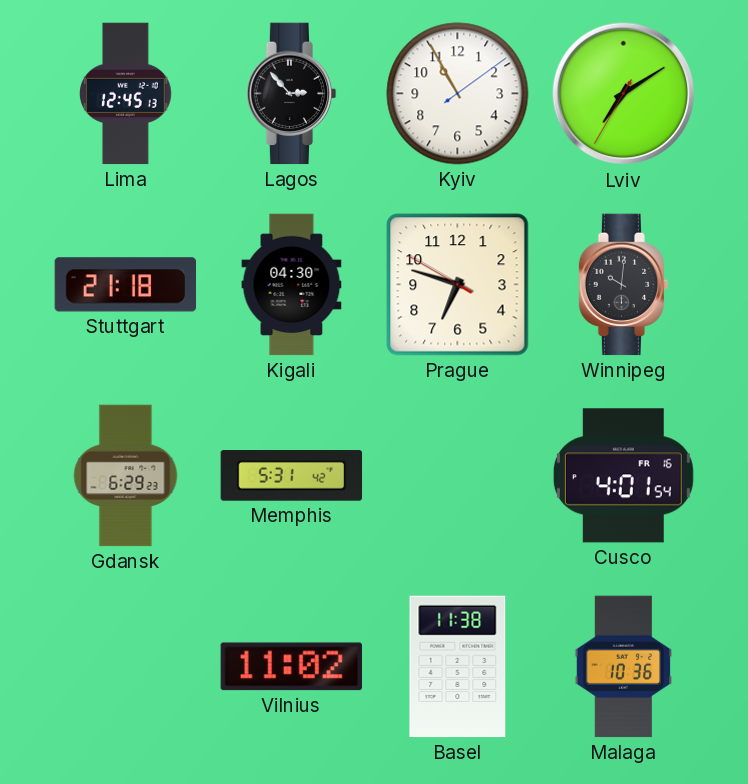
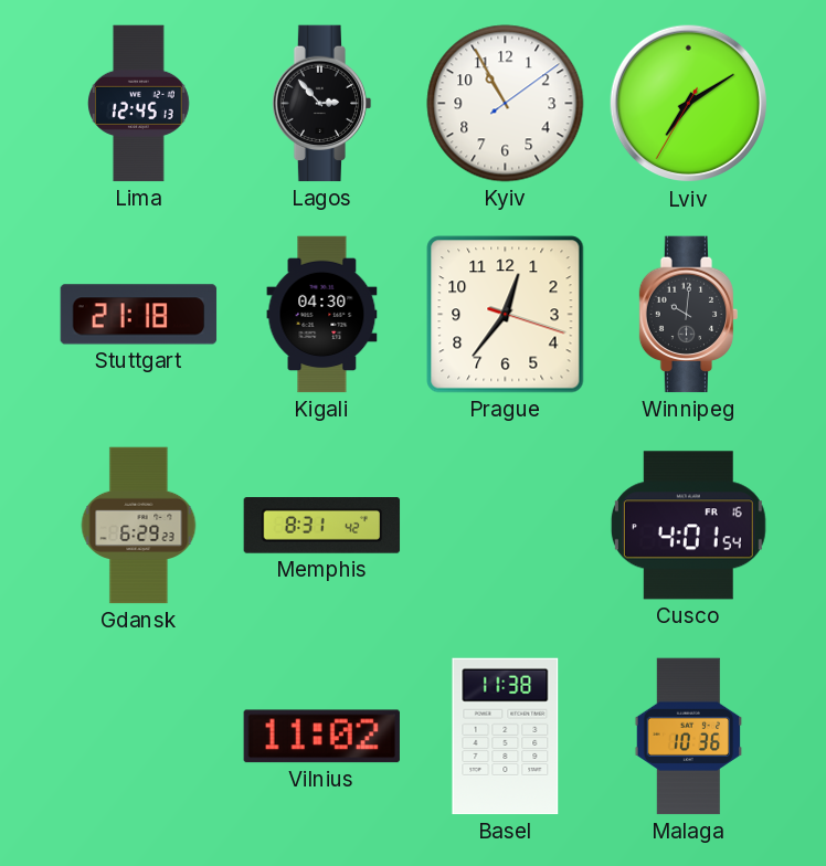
Prague: 6:47 -> 12:36
Memphis: 5:31 -> 8:31
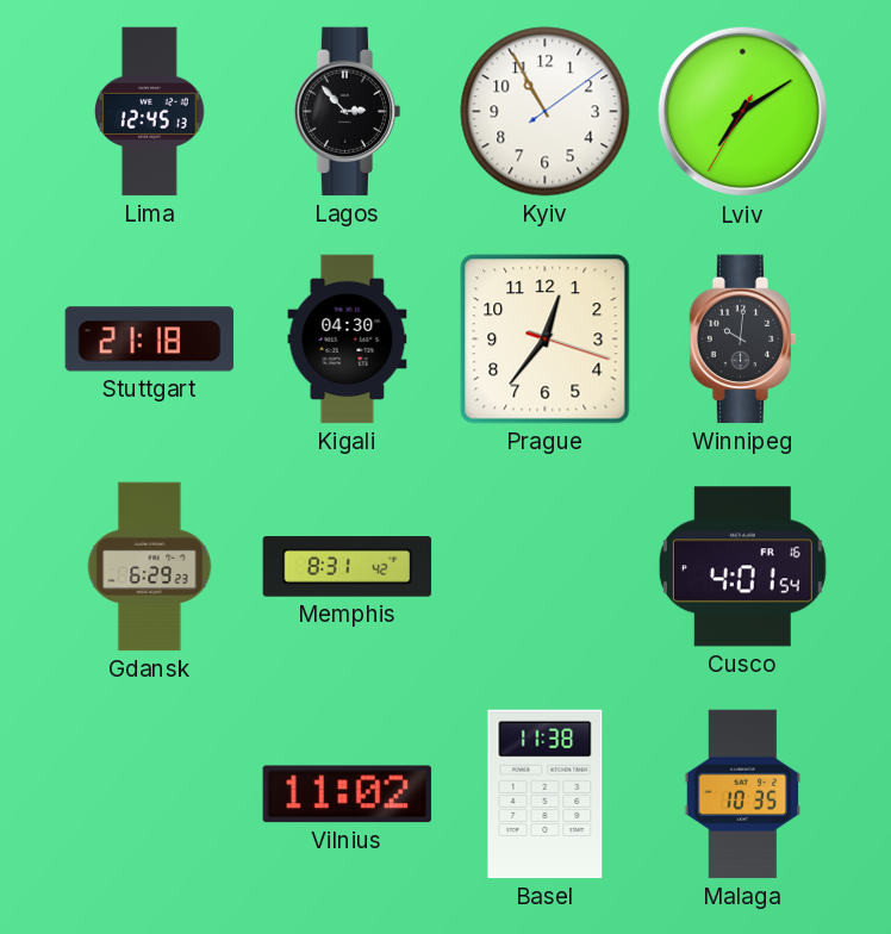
Malaga: 10:36 -> 10:35
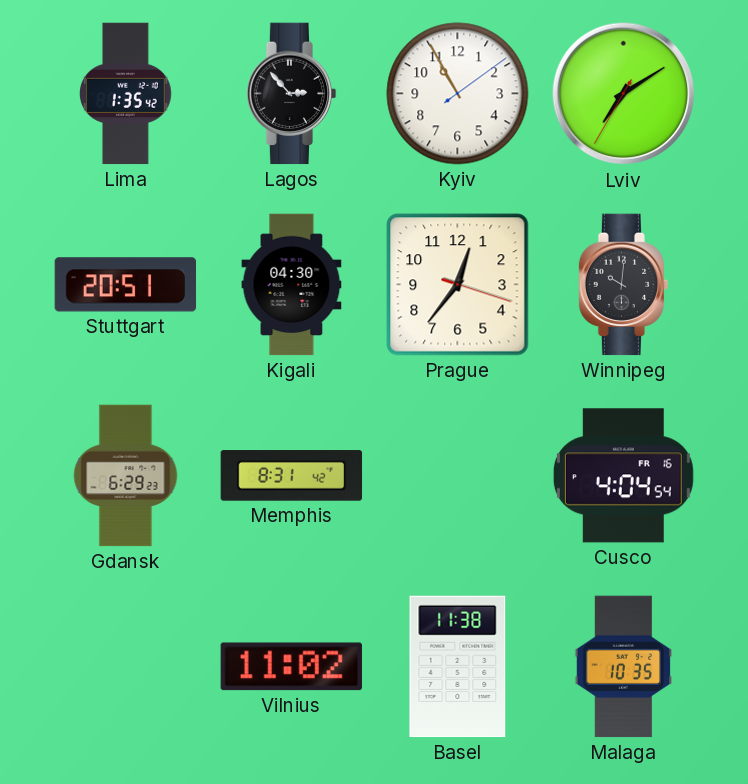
Lima: 12:45 -> 1:35
Stuttgart: 21:18 -> 20:51
Cusco: 4:01 -> 4:04
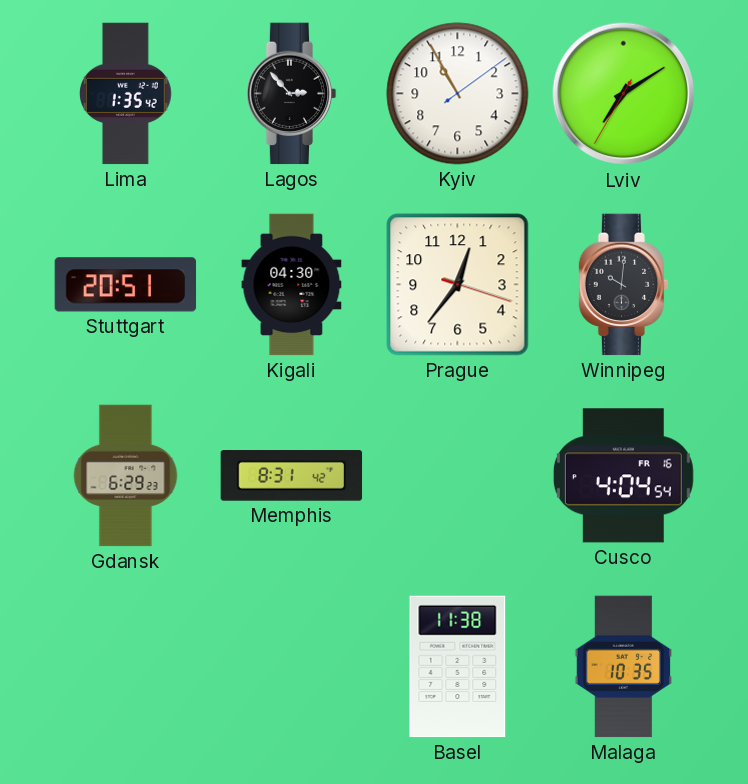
Vilnius: 11:02 -> none
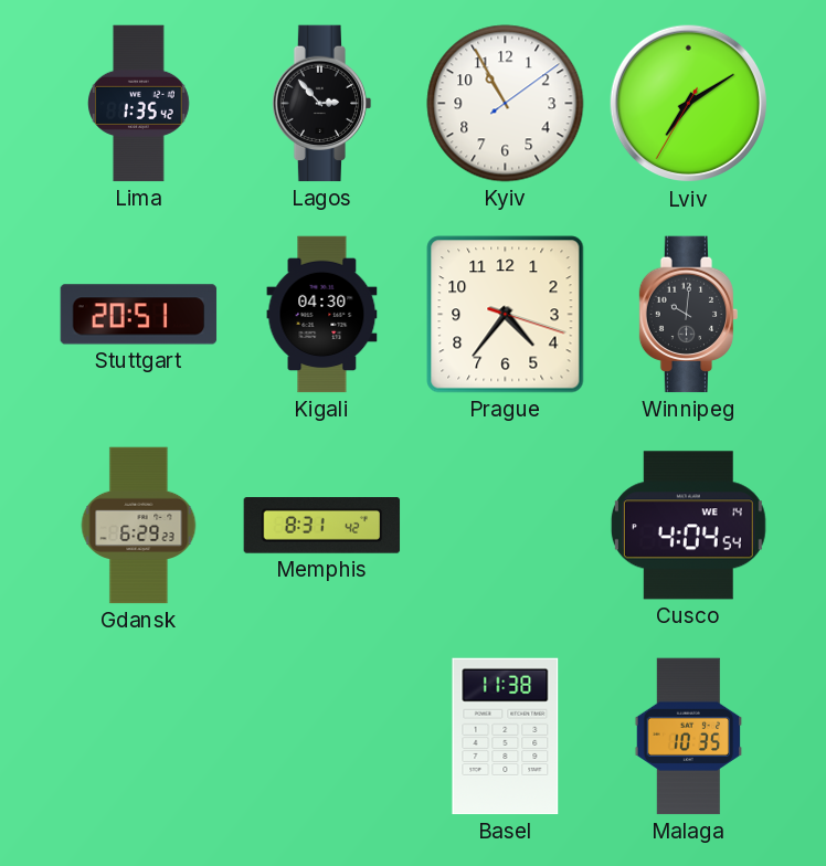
Prague: 12:36 -> 4:36
Cusco date: FR 16 -> WE 14
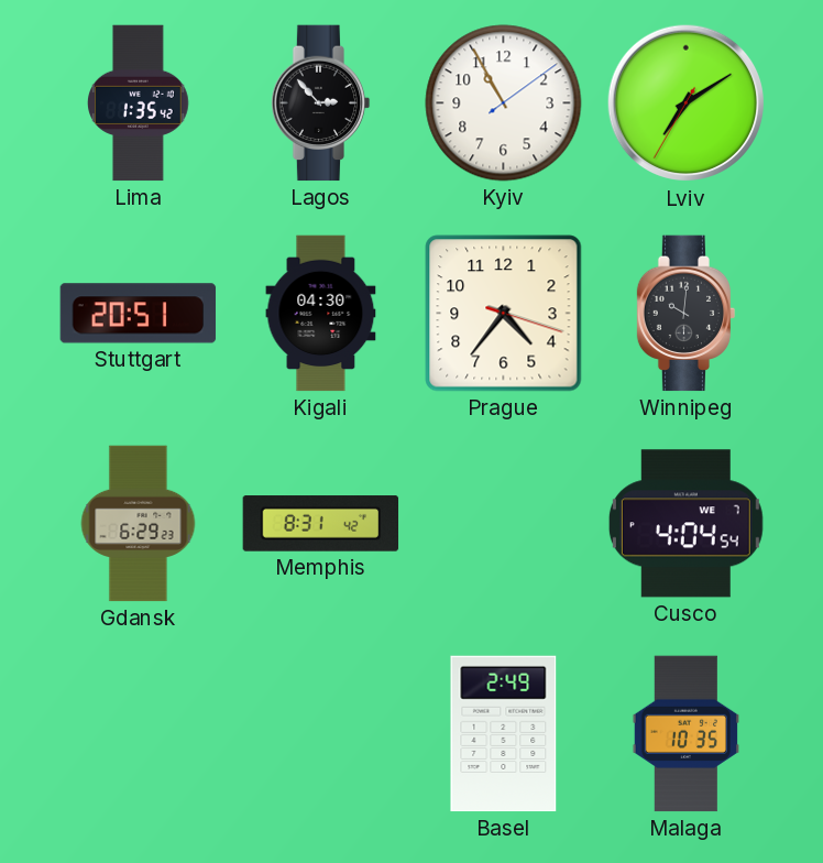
Cusco date: WE 14 -> WE 7
Basel: 11:38 -> 2:49
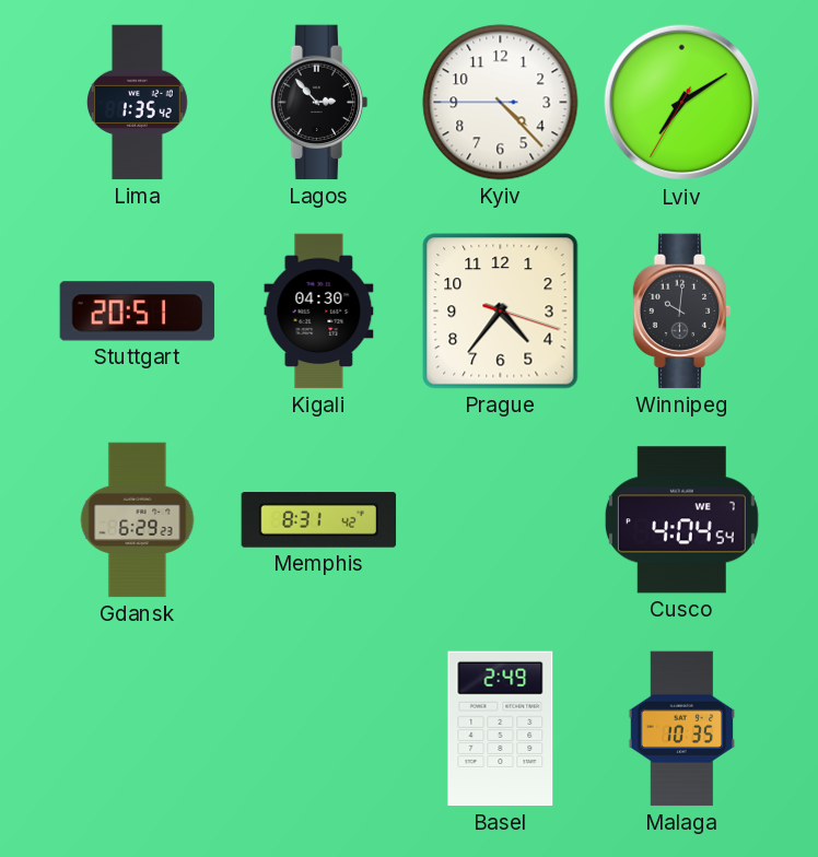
Kyiv: 10:55 -> 4:22
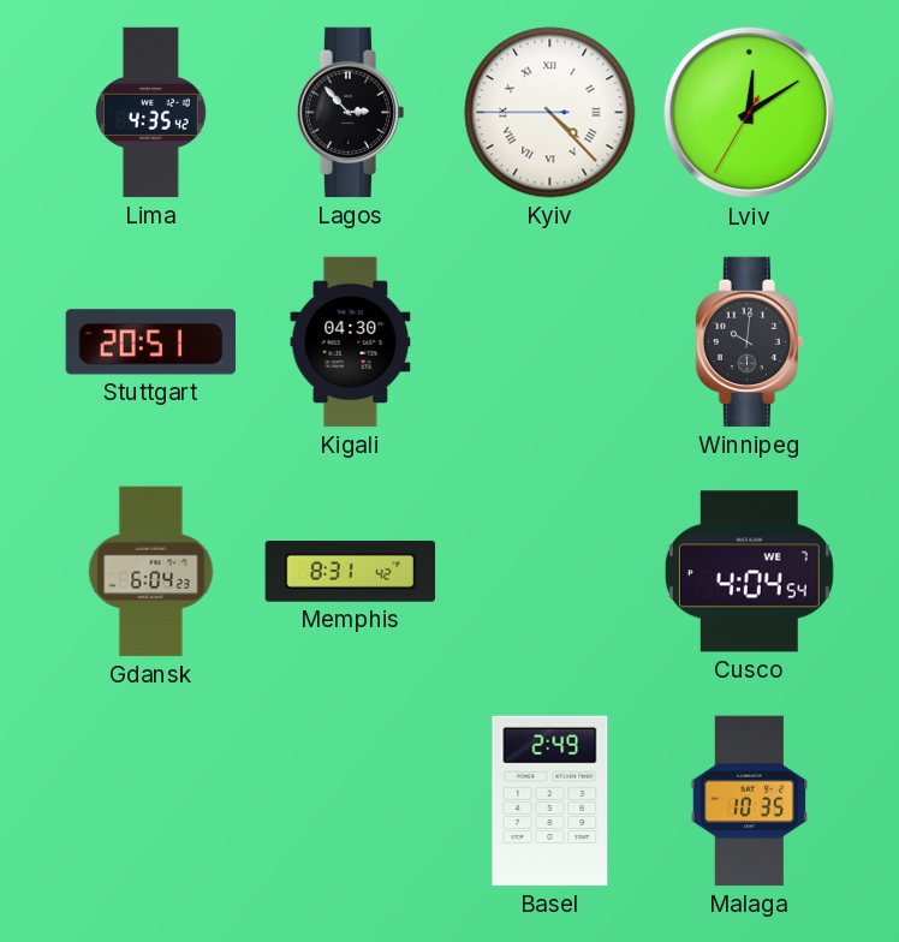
Lima: 1:35 -> 4:35
Kyiv numerals: Arabic -> Roman
Lviv: 7:09 -> 12:09
Prague: 4:36 -> none
Gdansk: 6:29 -> 6:04
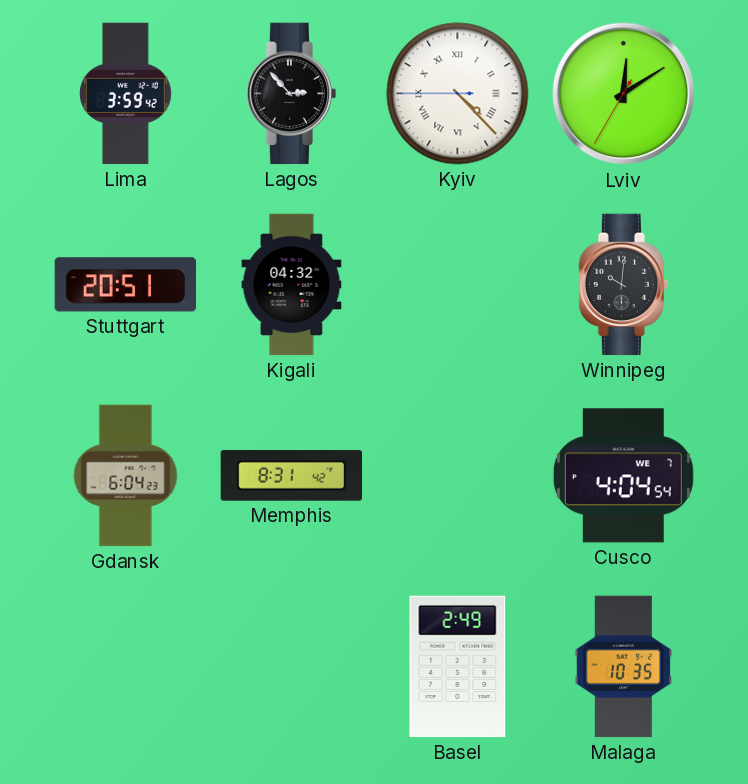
Lima: 4:35 -> 3:59
Kigali: 04:30 -> 04:32
